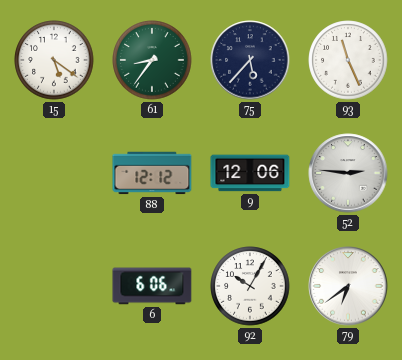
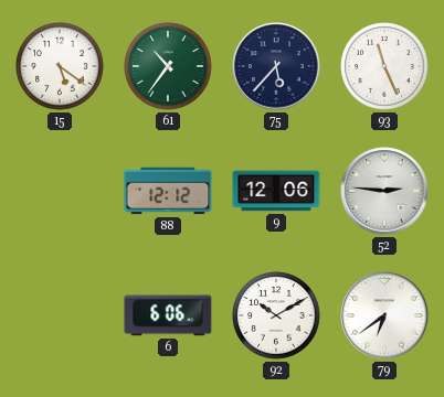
61: 8:36 -> 10:36
92: 10:05 -> 10:10
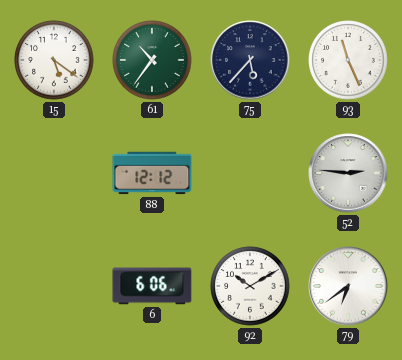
9: 12:06 -> none
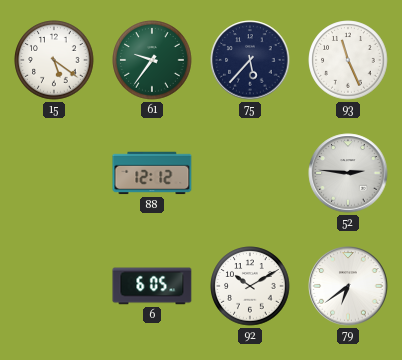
61: 10:36 -> 9:36
6: 6:06 -> 6:05
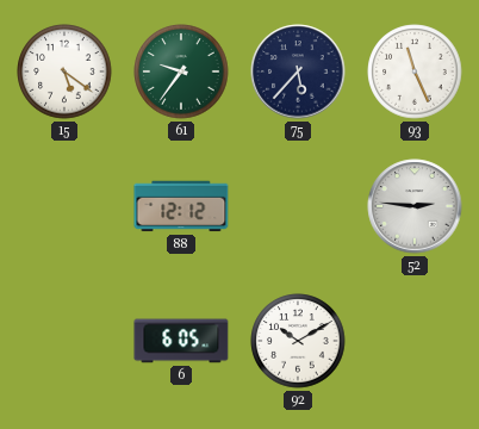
79: 6:39 -> none
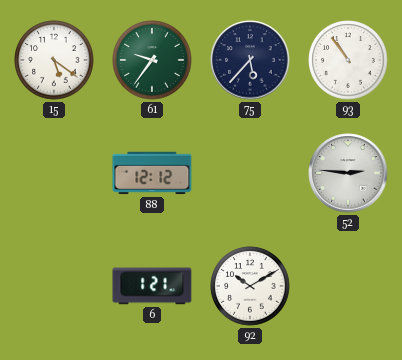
93: 11:26 -> 10:54
6: 6:05 -> 1:21
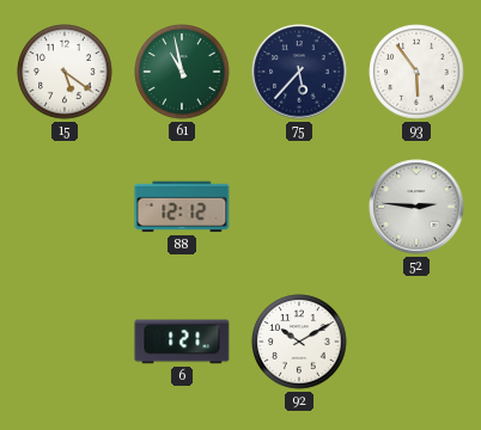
61: 9:36 -> 10:58
93: 10:54 -> 5:54
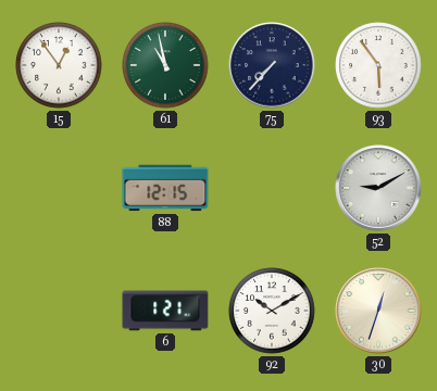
15: 5:21 -> 12:54
75: 5:37 -> 7:37
88: 12:12 -> 12:15
52: 2:46 -> 9:10
30: none -> 12:33
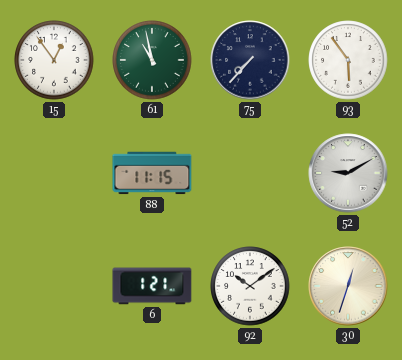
88: 12:15 -> 11:15
92: 10:10 -> 10:09
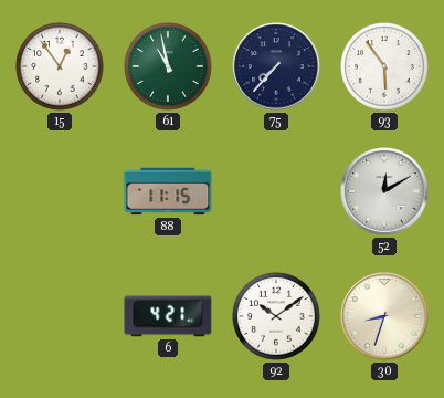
52: 9:10 -> 12:10
6: 1:21 -> 4:21
30: 12:33 -> 8:33
